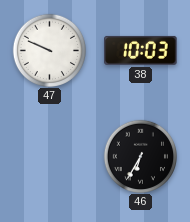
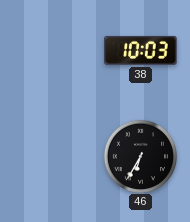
47: 9:49 -> none
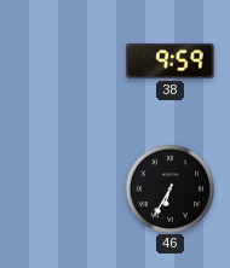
38: 10:03 -> 9:59
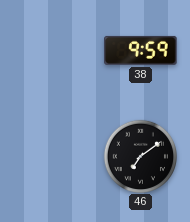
46: 6:35 -> 7:09
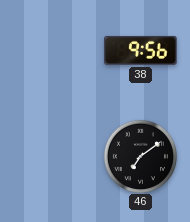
38: 9:59 -> 9:56
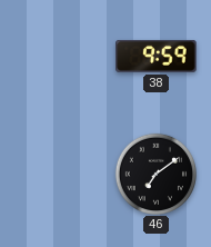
38: 9:56 -> 9:59
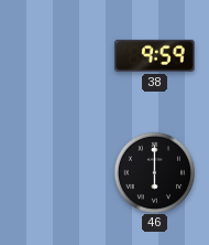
46: 7:09 -> 6:00
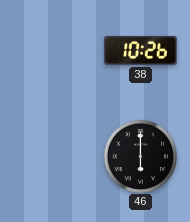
38: 9:59 -> 10:26
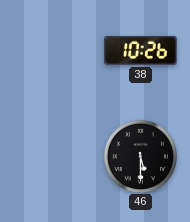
46: 6:00 -> 5:30
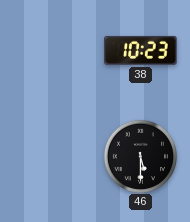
38: 10:26 -> 10:23
